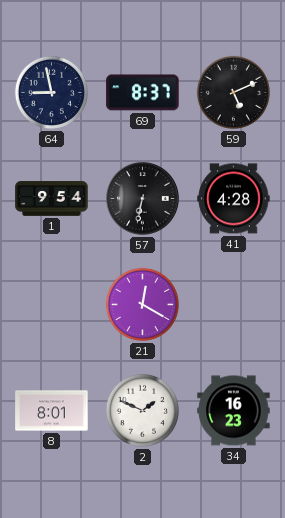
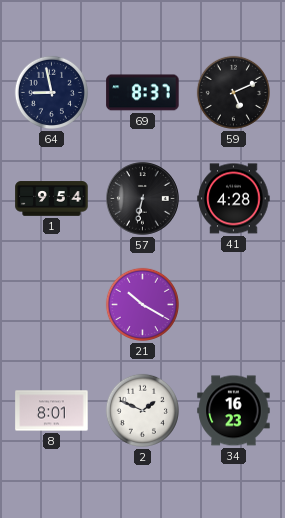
21: 12:20 -> 10:20
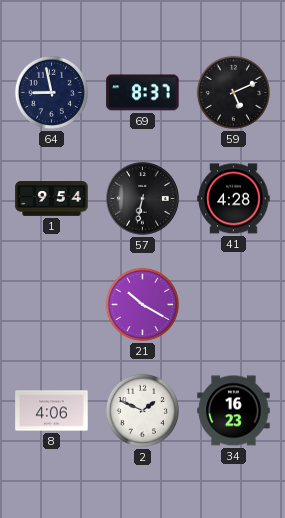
8: 8:01 -> 4:06
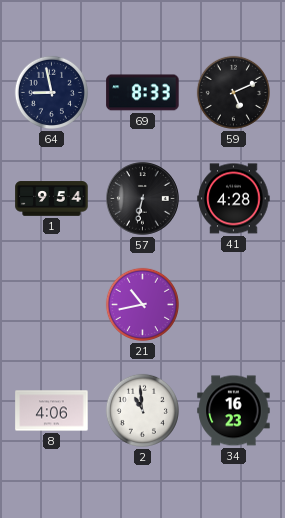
69: 8:37 -> 8:33
21: 10:20 -> 10:43
2: 1:49 -> 10:59
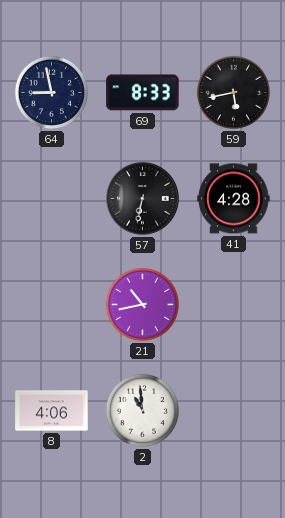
59: 5:11 -> 5:43
1: 9:54 -> none
34: 16:23 -> none
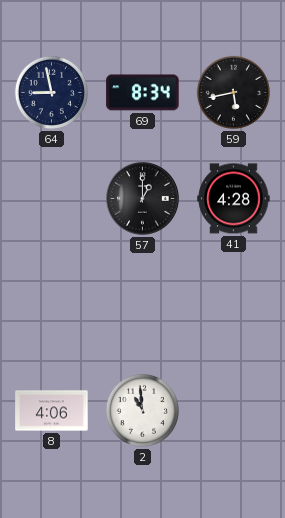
69: 8:33 -> 8:34
57: 6:32 -> 1:00
21: 10:43 -> none
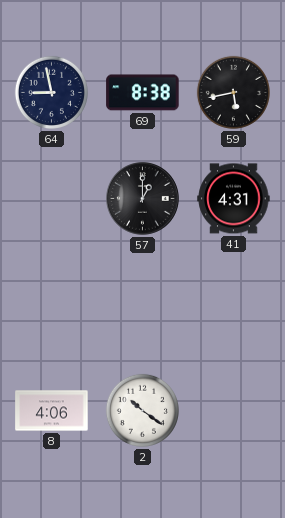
69: 8:34 -> 8:38
41: 4:28 -> 4:31
2: 10:59 -> 10:21
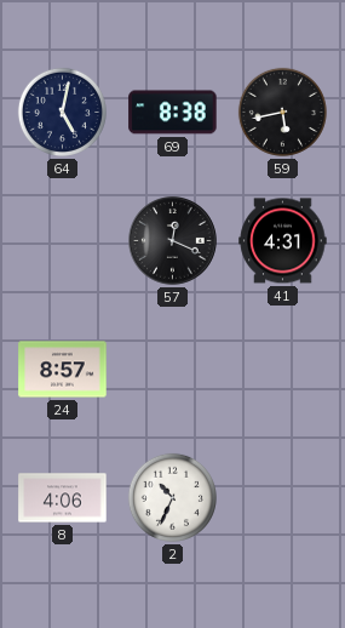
64: 8:58 -> 5:02
57: 1:00 -> 12:19
24: none -> 8:57
2: 10:21 -> 10:34
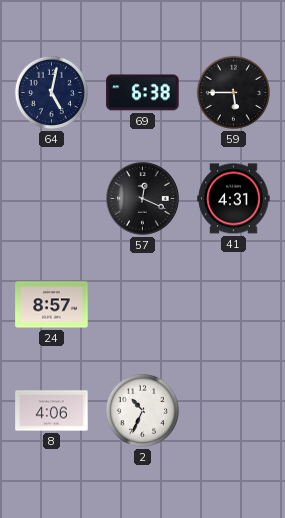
69: 8:38 -> 6:38
59: 5:43 -> 5:45
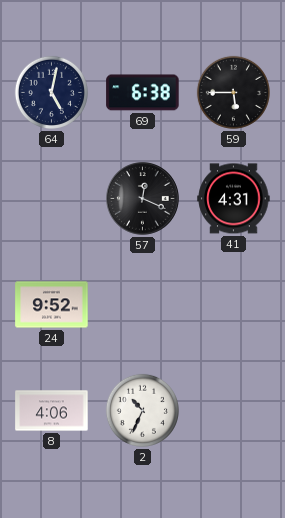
24: 8:57 -> 9:52
